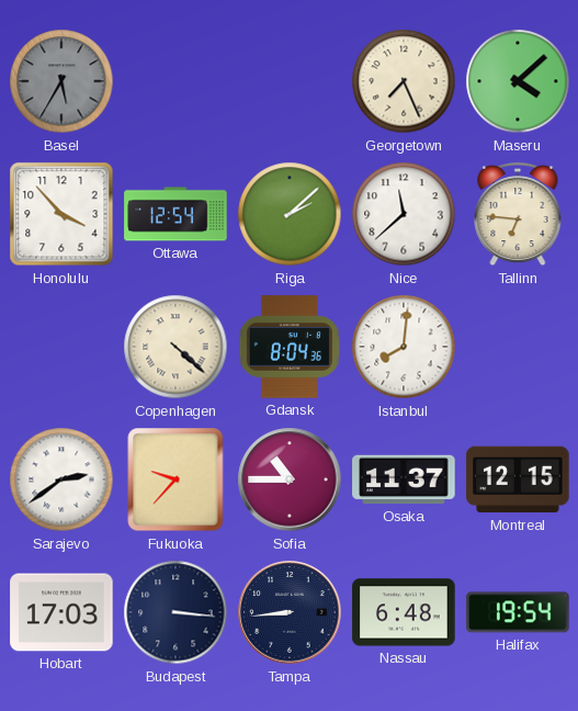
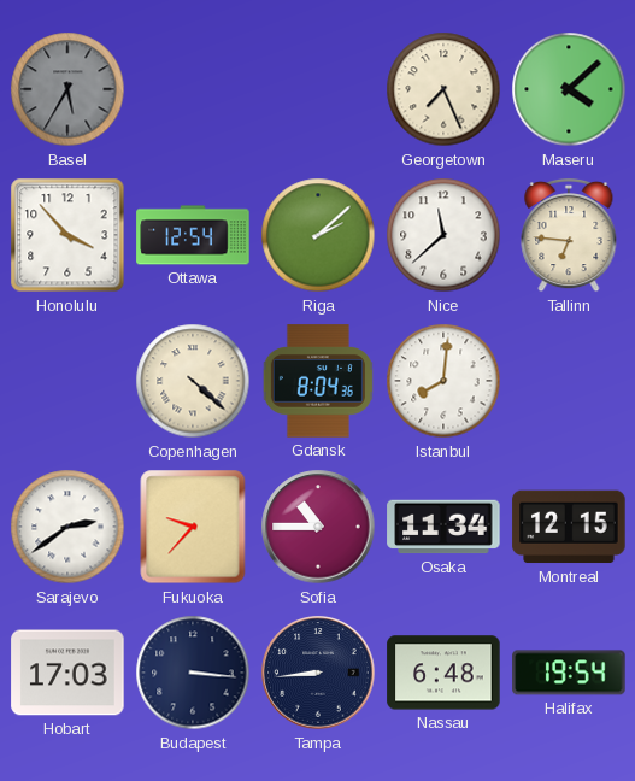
Osaka: 11:37 -> 11:34
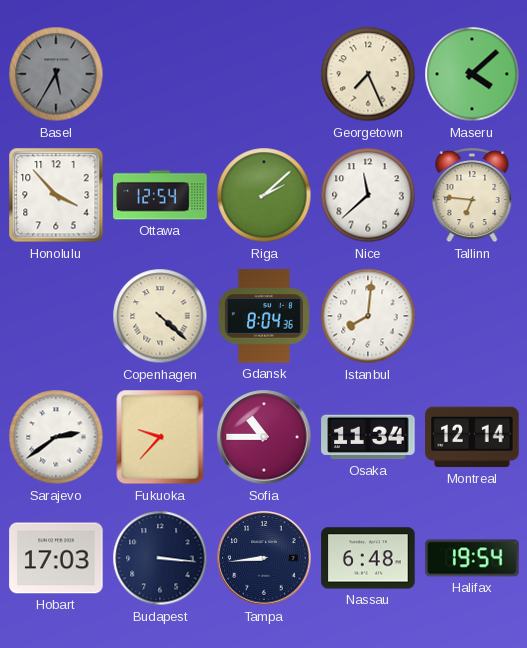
Montreal: 12:15 -> 12:14
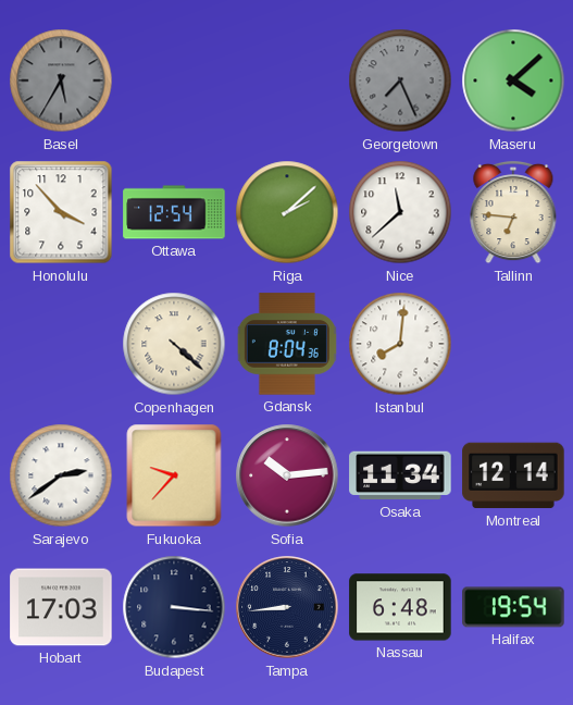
Georgetown dial: cream -> grey
Sofia: 10:45 -> 10:14
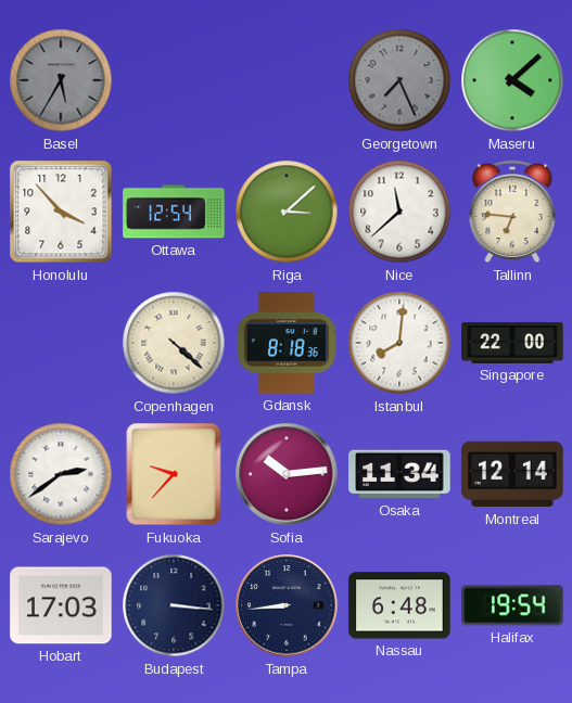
Riga: 2:08 -> 3:08
Gdansk: 8:04 -> 8:18
Singapore: none -> 22:00
